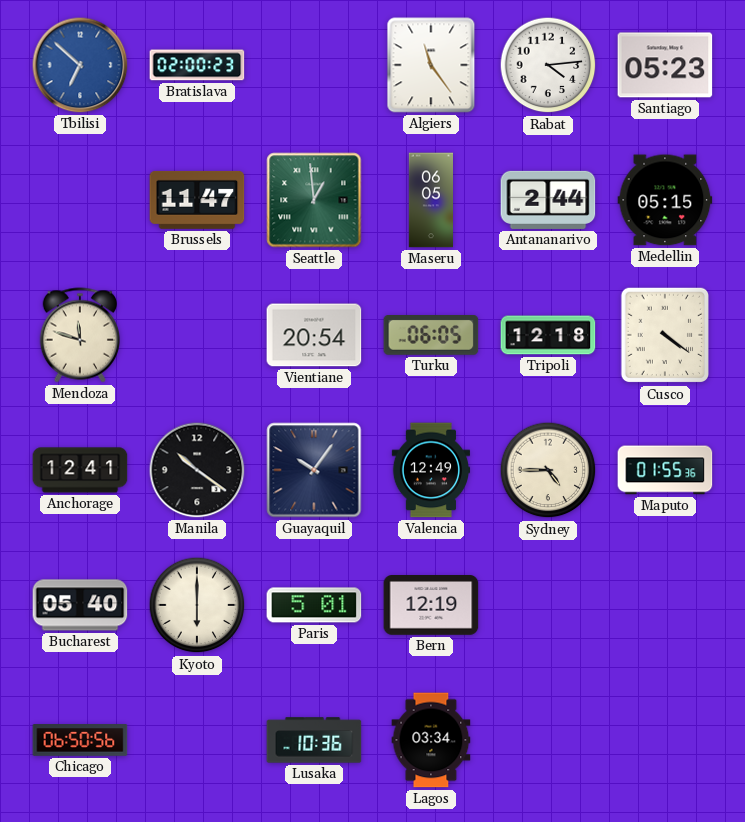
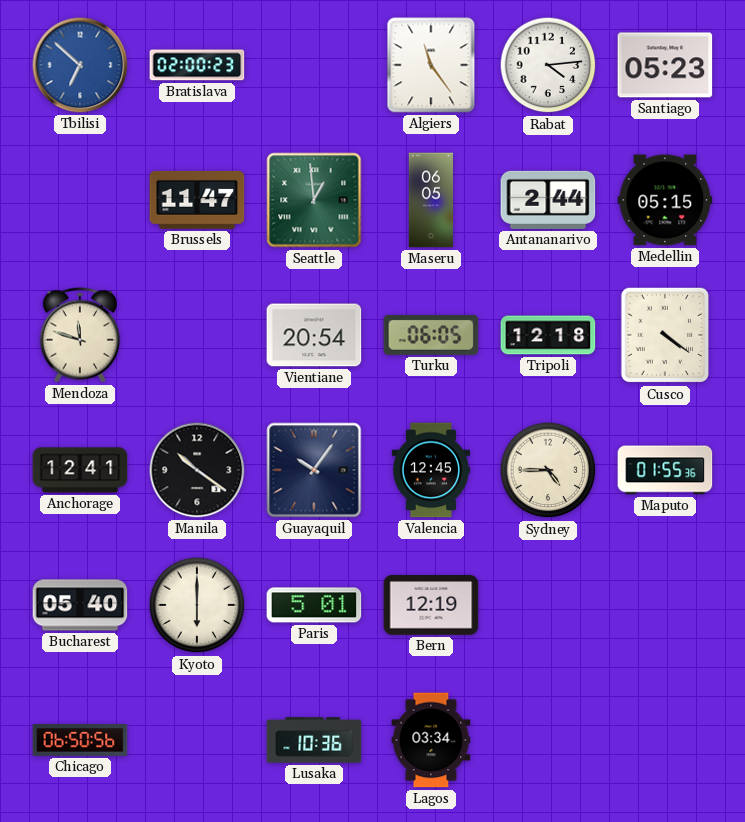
Valencia: 12:49 -> 12:45
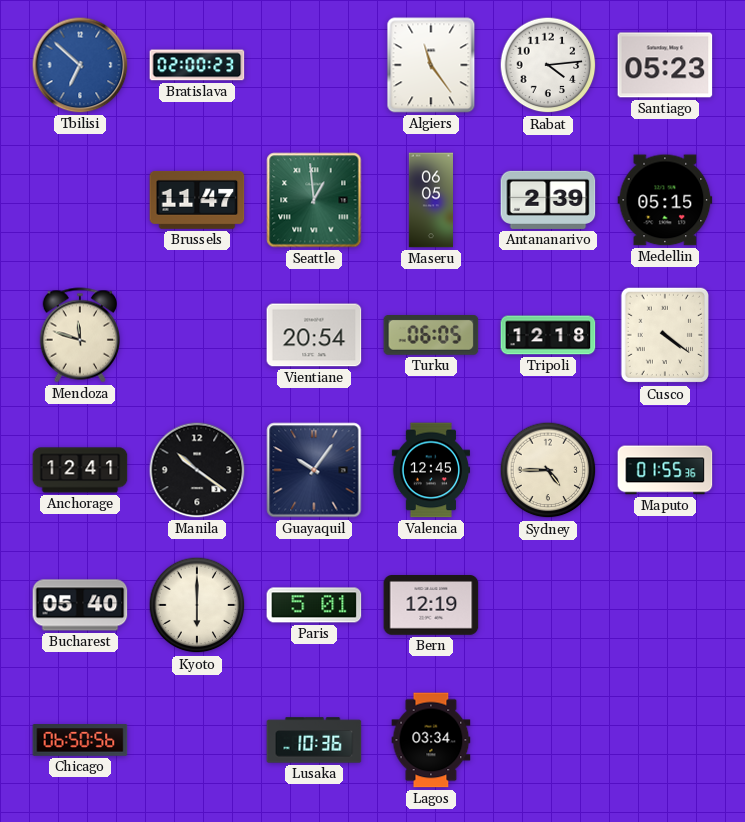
Antananarivo: 2:44 -> 2:39
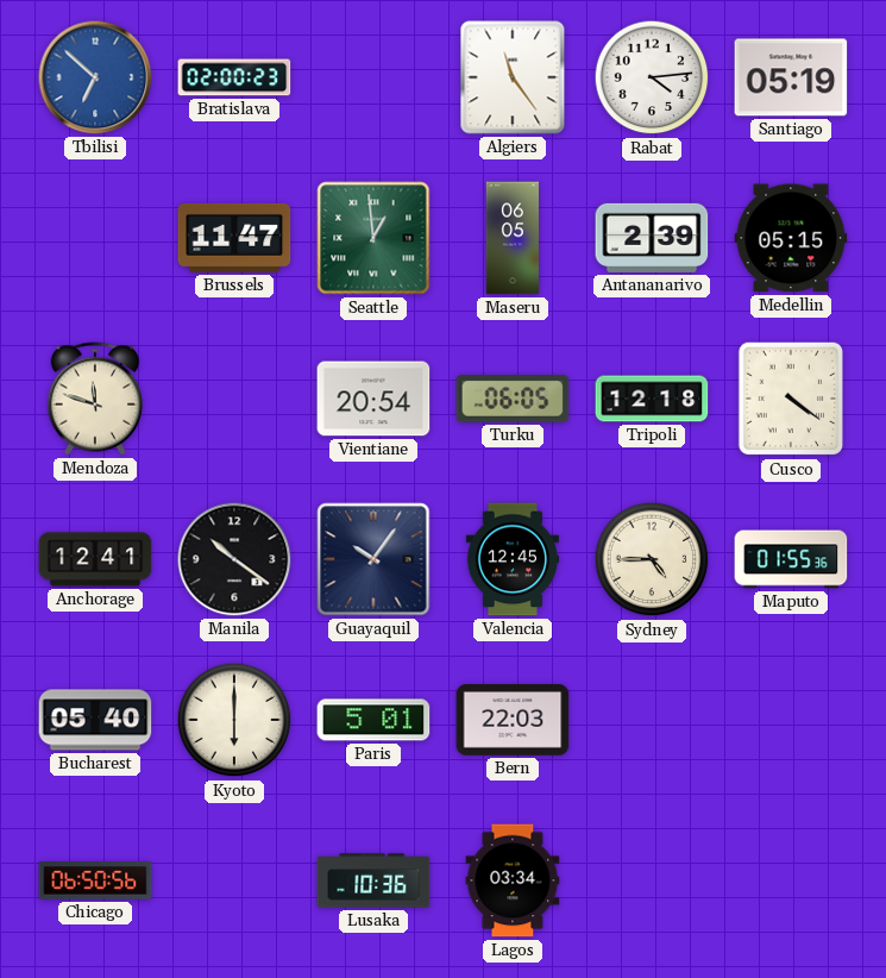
Santiago: 05:23 -> 05:19
Bern: 12:19 -> 22:03
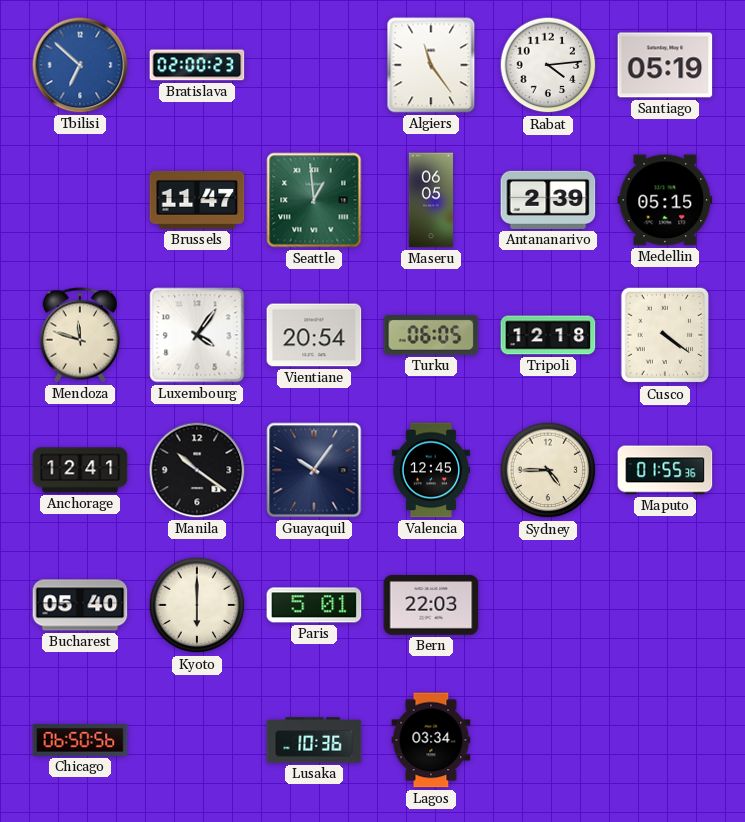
Luxembourg: none -> 4:06
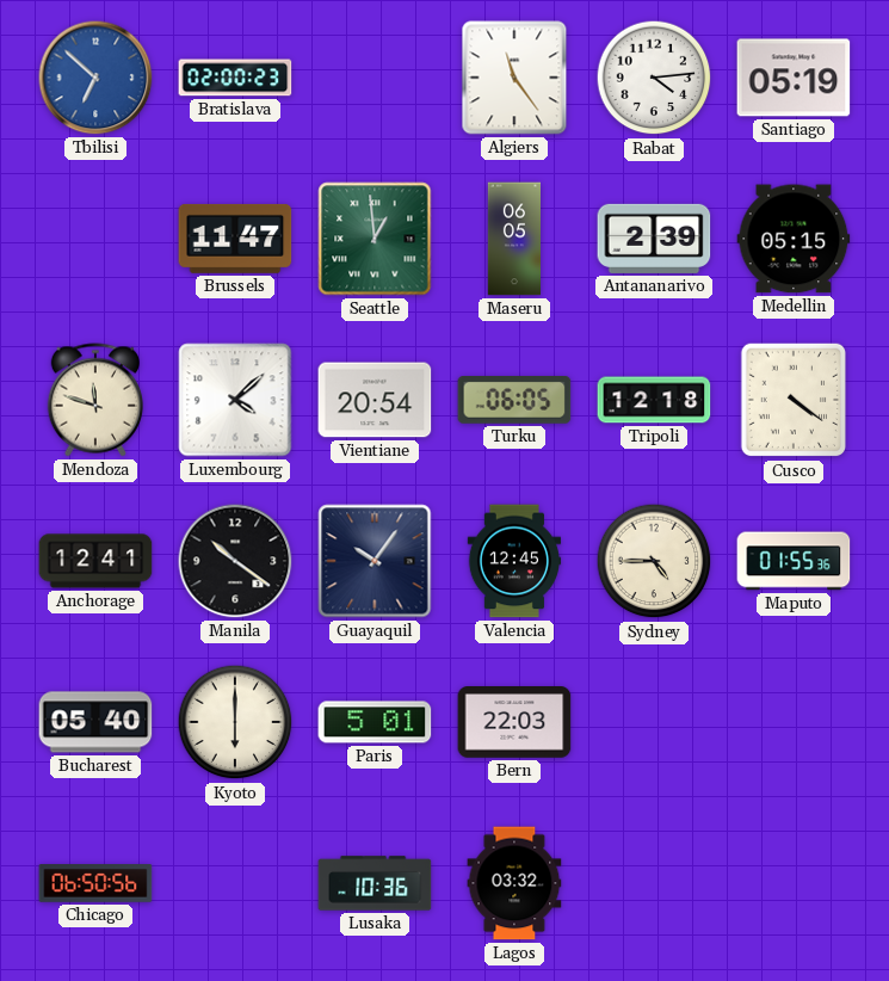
Luxembourg: 4:06 -> 4:08
Lagos: 03:34 -> 03:32
